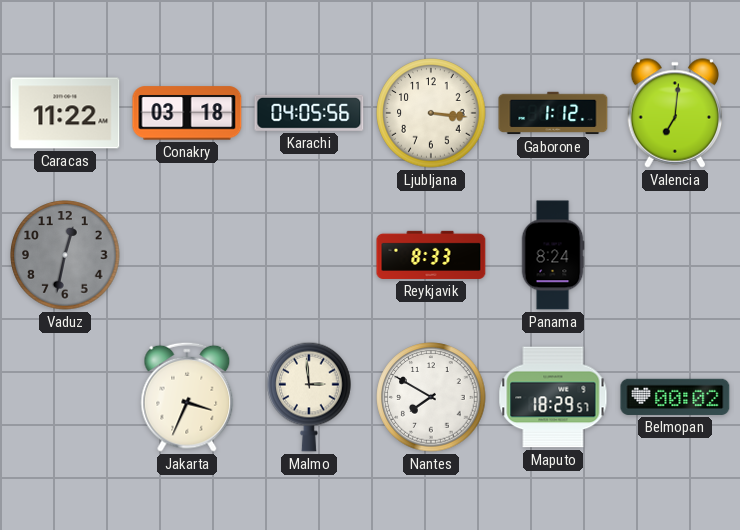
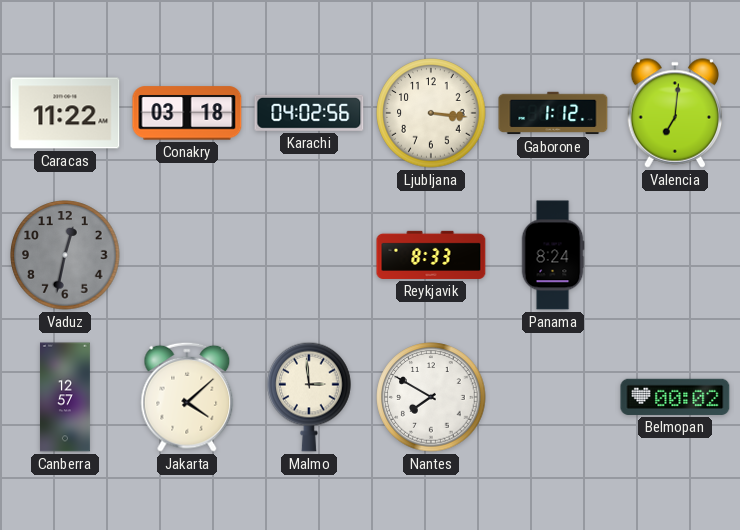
Karachi: 04:05 -> 04:02
Canberra: none -> 12:57
Jakarta: 3:34 -> 4:08
Maputo: 18:29 -> none
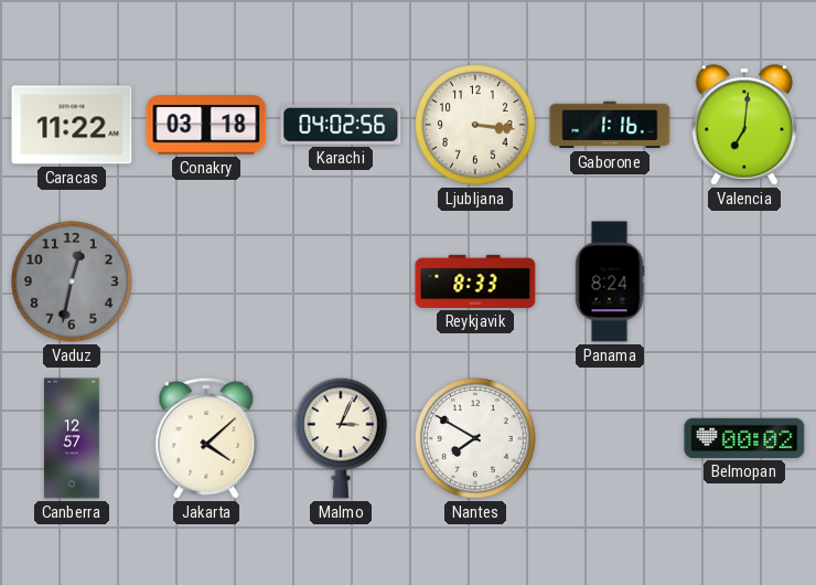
Gaborone: 1:12 -> 1:16
Malmo: 2:59 -> 3:04
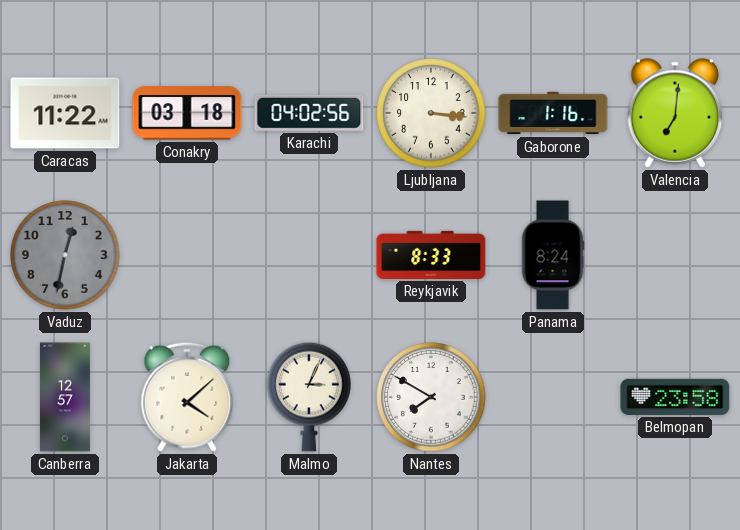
Belmopan: 00:02 -> 23:58
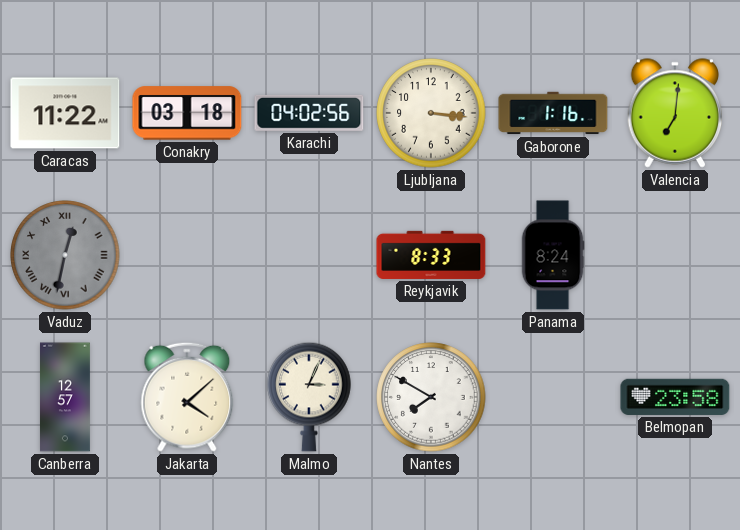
Vaduz numerals: Arabic -> Roman
